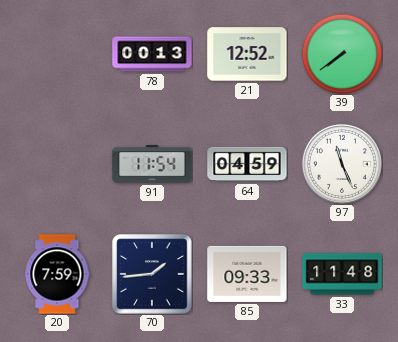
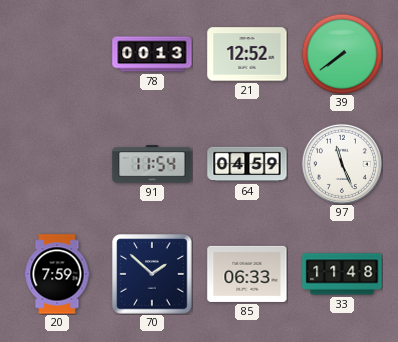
70: 1:44 -> 1:52
85: 09:33 -> 06:33
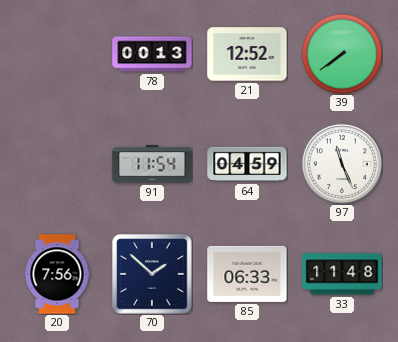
20: 7:59 -> 7:56
